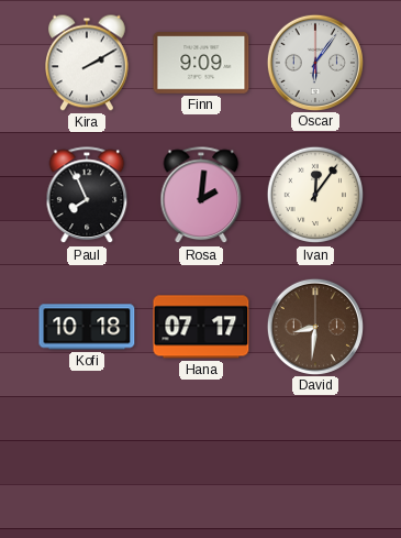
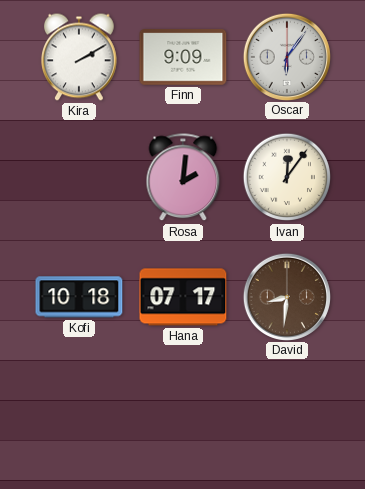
Paul: 7:56 -> none
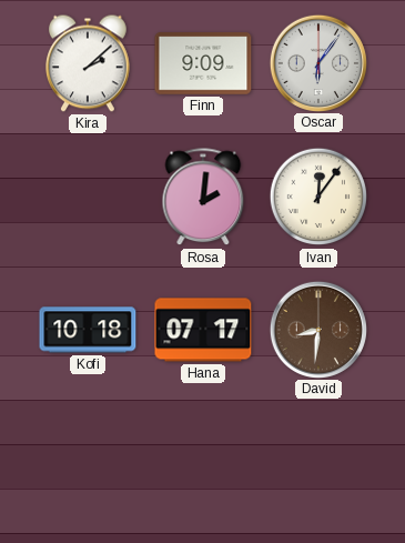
Kira: 2:10 -> 2:08
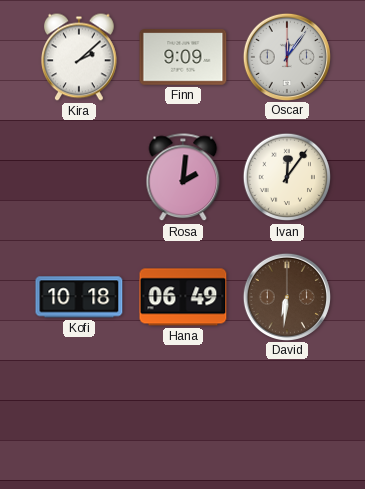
Oscar: 6:06 -> 12:06
Hana: 07:17 -> 06:49
David: 8:31 -> 6:31
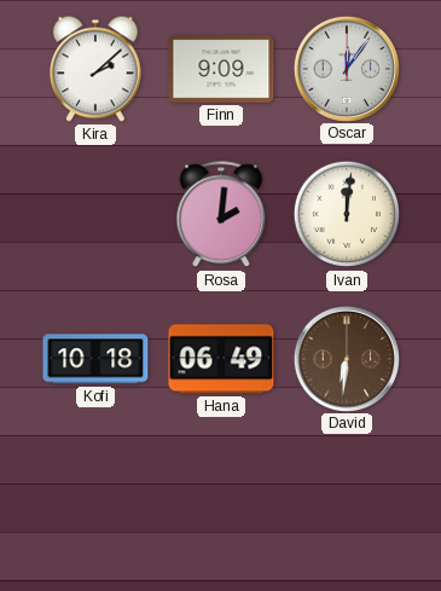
Ivan: 12:06 -> 12:01
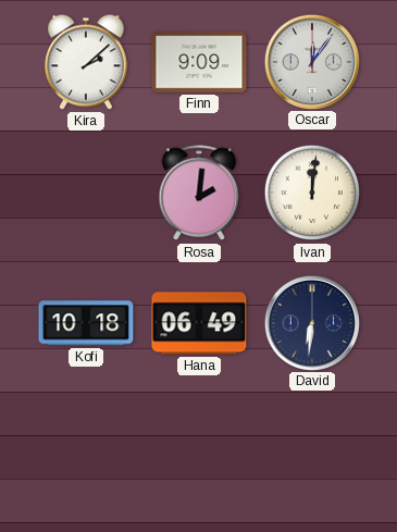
David dial: brown -> navy
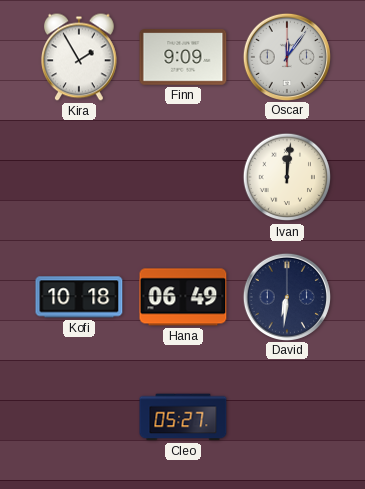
Kira: 2:08 -> 1:55
Rosa: 2:01 -> none
Cleo: none -> 05:27
